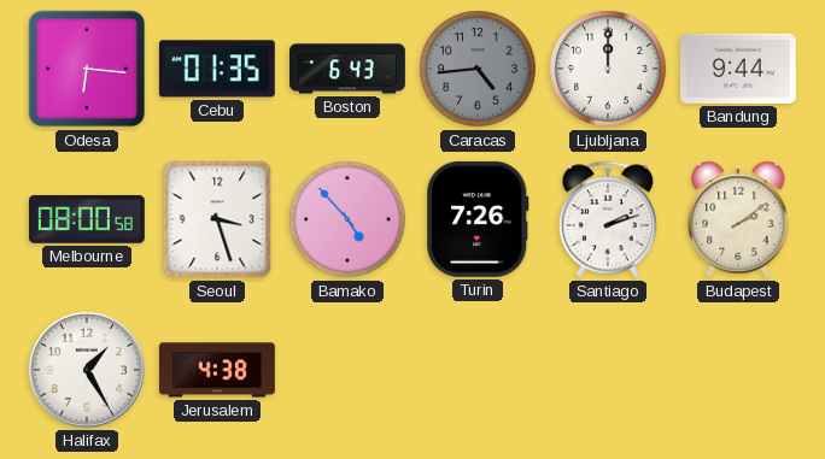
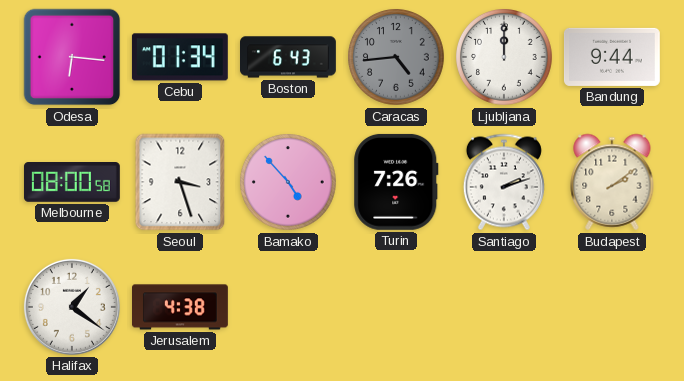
Cebu: 01:35 -> 01:34
Halifax: 1:25 -> 1:21
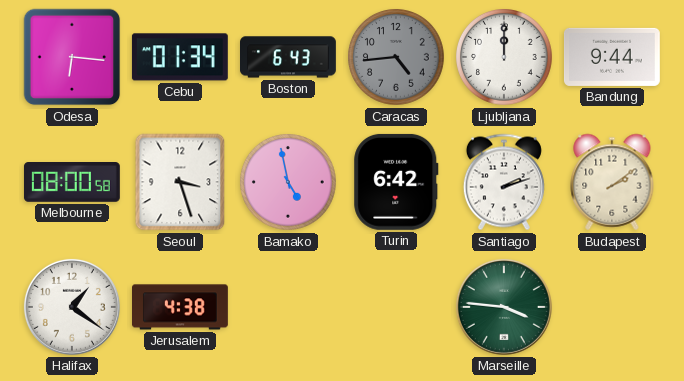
Bamako: 4:53 -> 4:58
Turin: 7:26 -> 6:42
Marseille: none -> 3:46
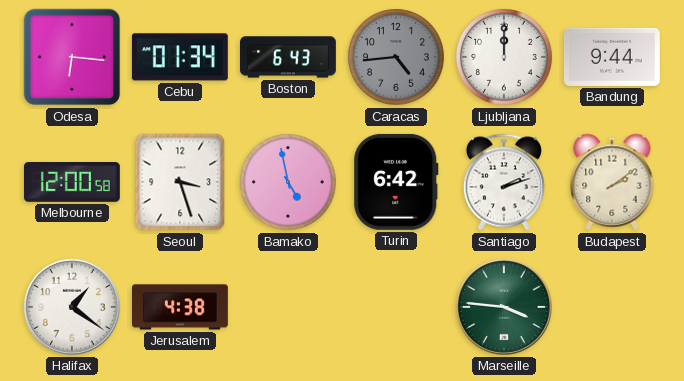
Melbourne: 08:00 -> 12:00
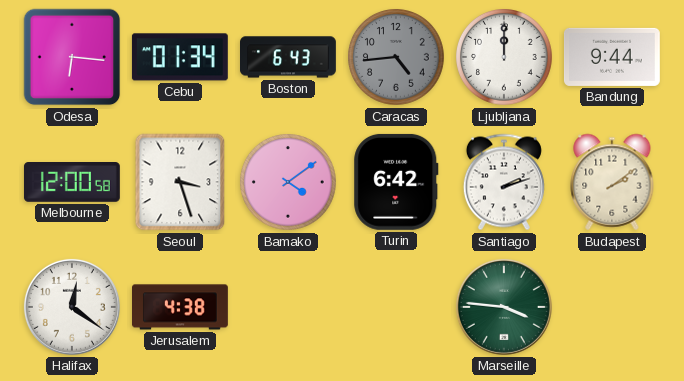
Bamako: 4:58 -> 4:09
Halifax: 1:21 -> 12:21
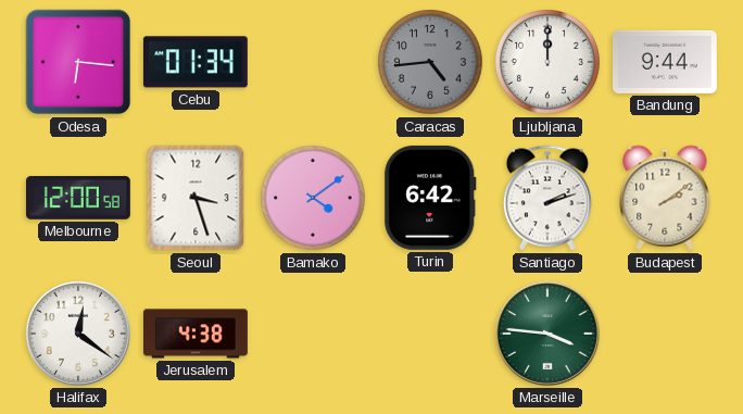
Boston: 6:43 -> none
